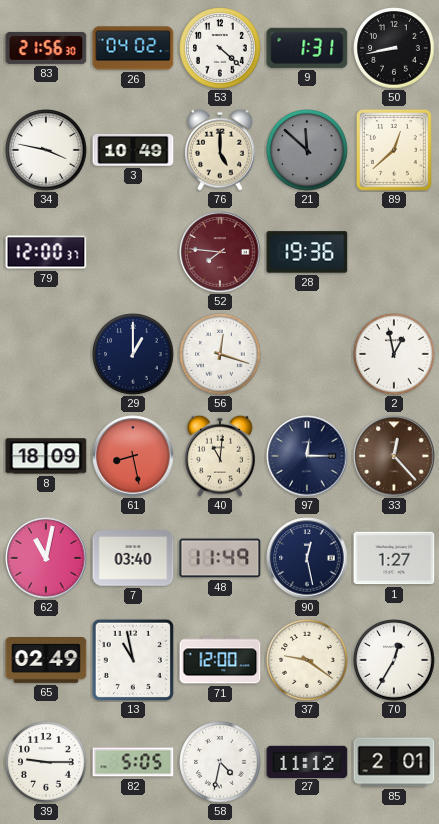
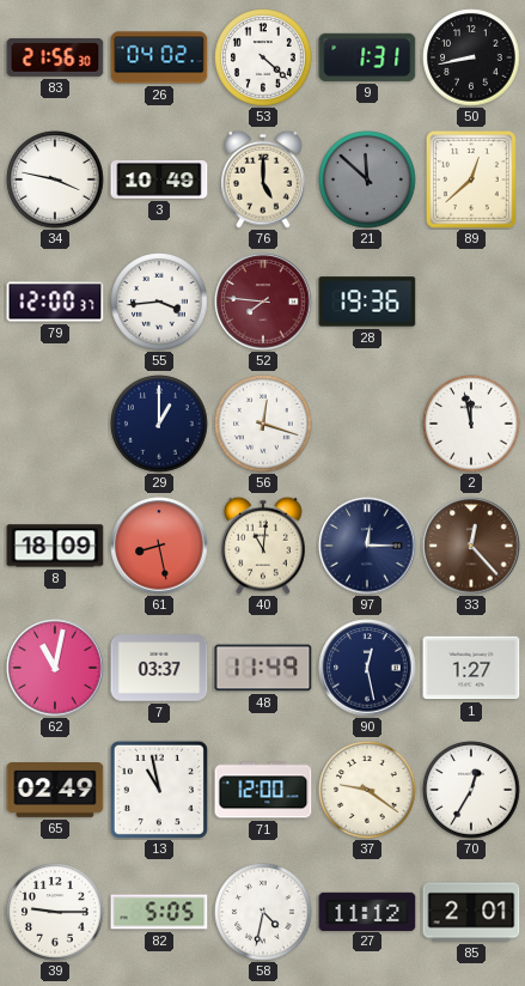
55: none -> 3:44
2: 12:58 -> 11:58
7: 03:40 -> 03:37
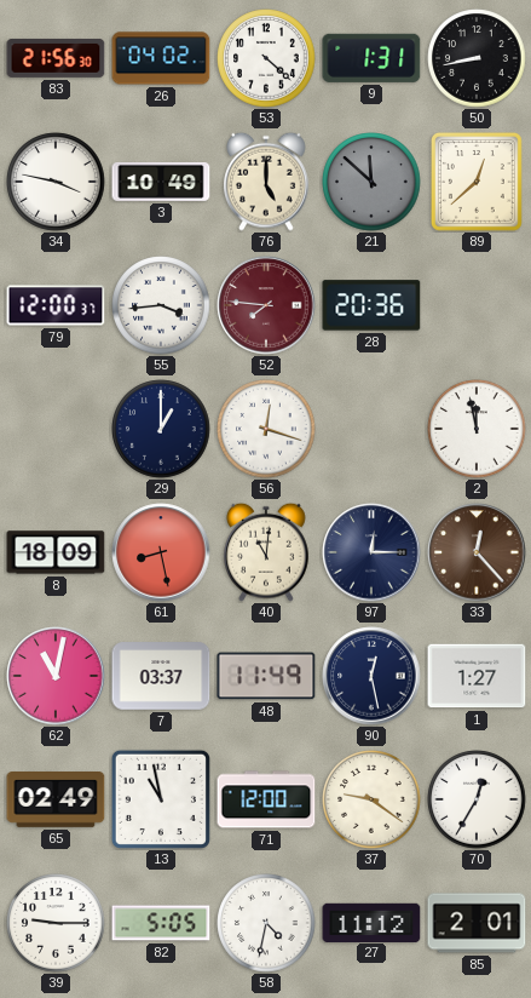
28: 19:36 -> 20:36
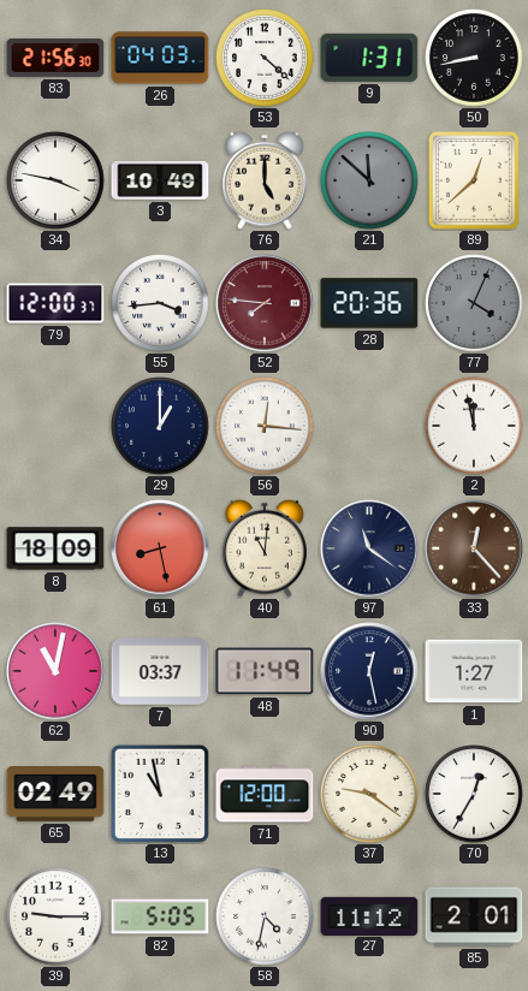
26: 04:02 -> 04:03
77: none -> 4:04
56: 12:18 -> 12:16
97: 12:15 -> 11:21
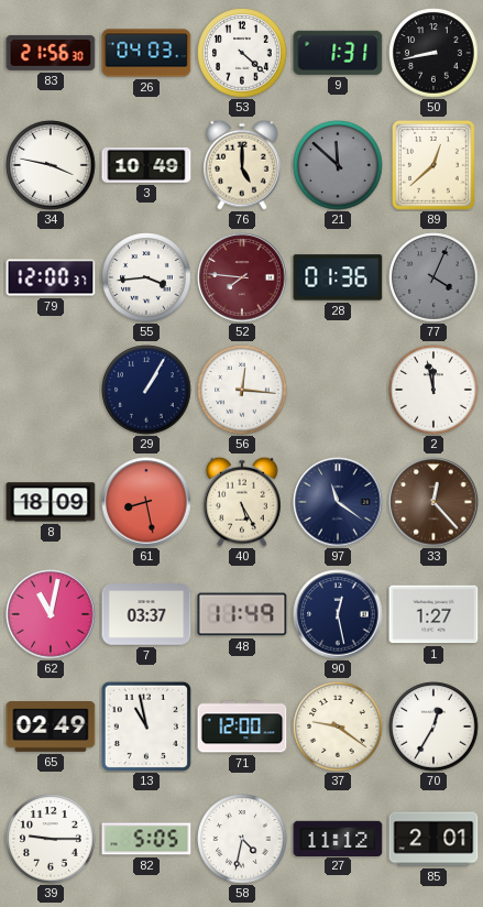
28: 20:36 -> 01:36
29: 1:00 -> 1:05
40: 11:01 -> 5:25
